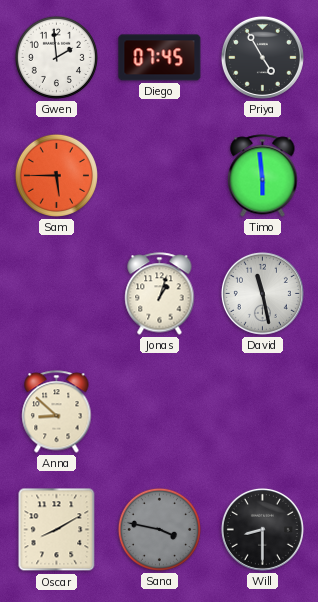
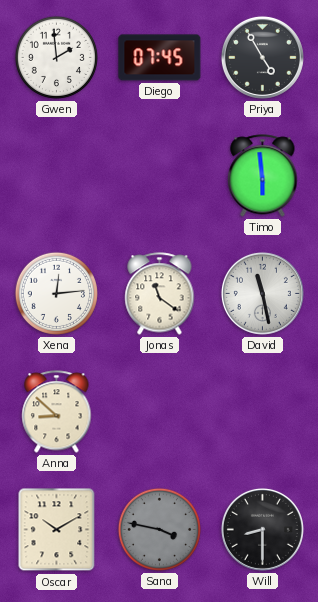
Sam: 5:45 -> none
Xena: none -> 12:14
Jonas: 1:03 -> 11:21
Oscar: 8:10 -> 10:10
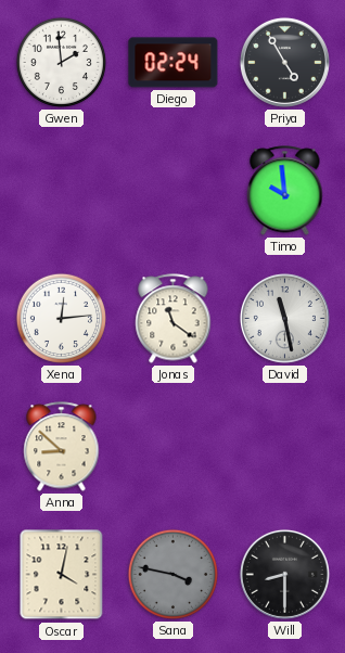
Diego: 07:45 -> 02:24
Timo: 5:59 -> 9:59
Oscar: 10:10 -> 4:02
